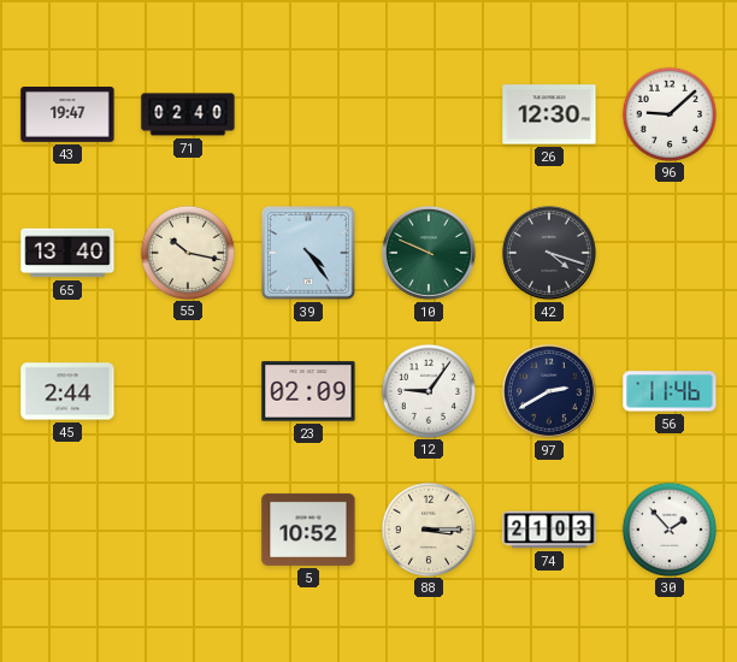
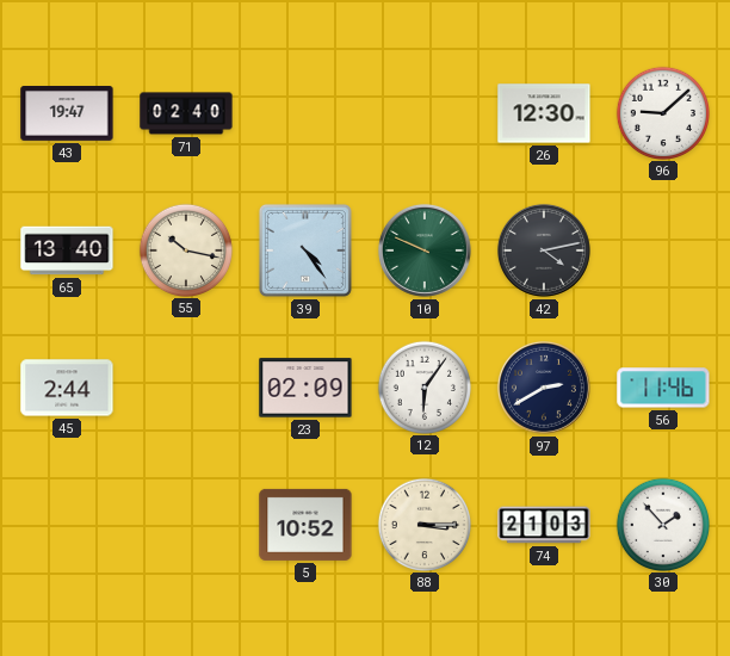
42: 4:18 -> 4:13
12: 9:06 -> 6:06
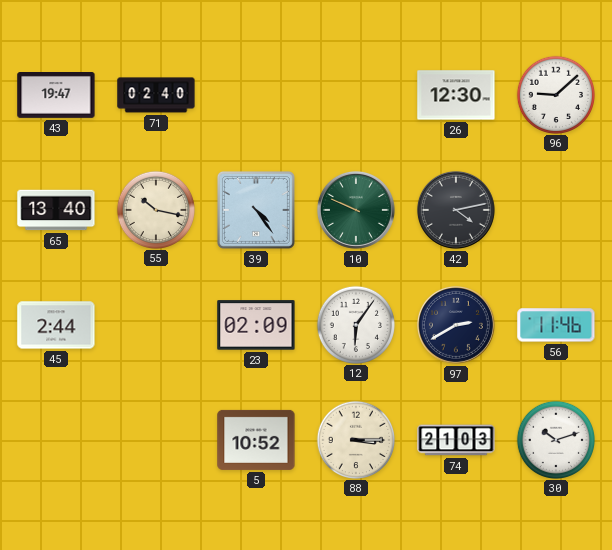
30: 1:53 -> 10:12
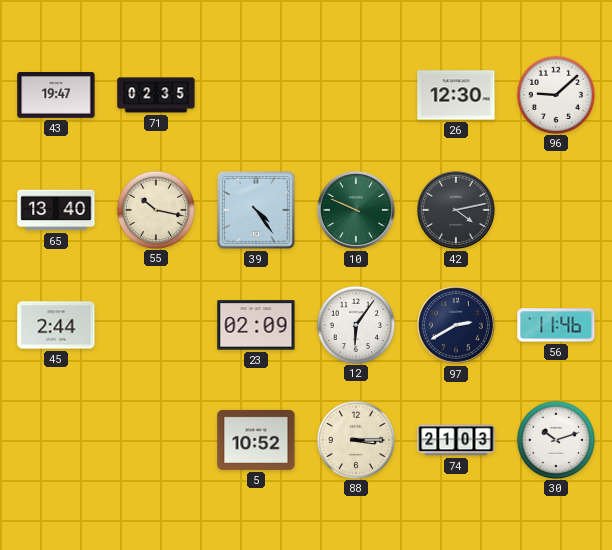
71: 02:40 -> 02:35
